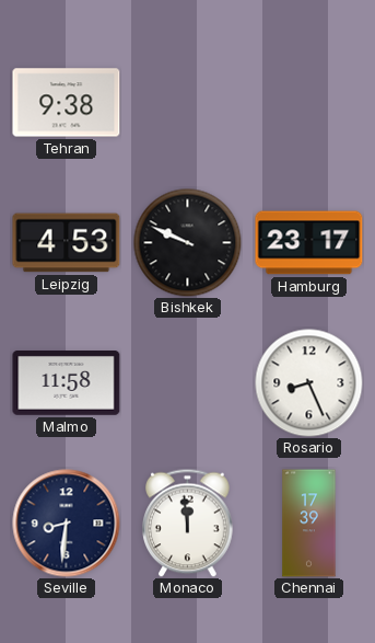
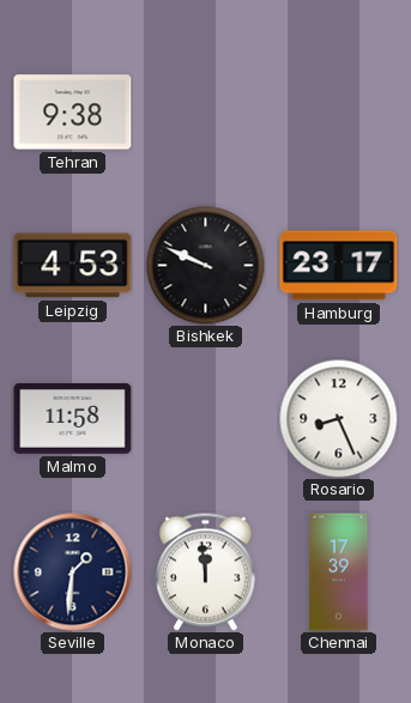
Seville: 8:31 -> 1:31
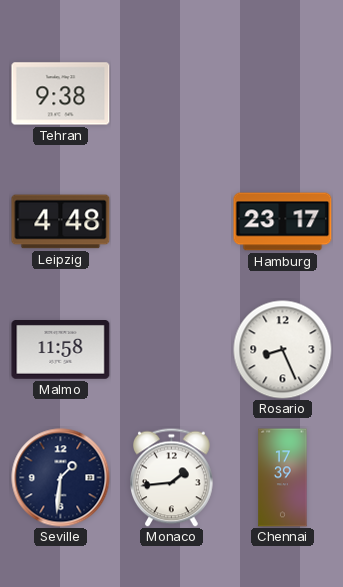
Leipzig: 4:53 -> 4:48
Bishkek: 9:49 -> none
Monaco: 11:59 -> 1:44
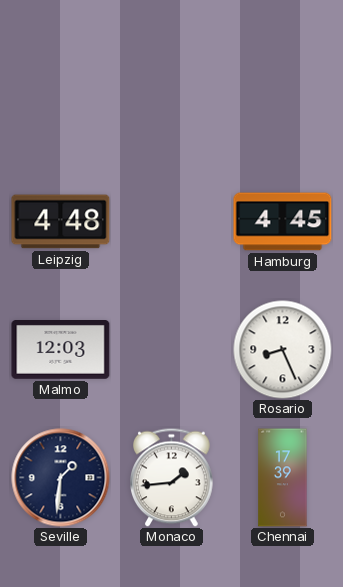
Tehran: 9:38 -> none
Hamburg: 23:17 -> 4:45
Malmo: 11:58 -> 12:03
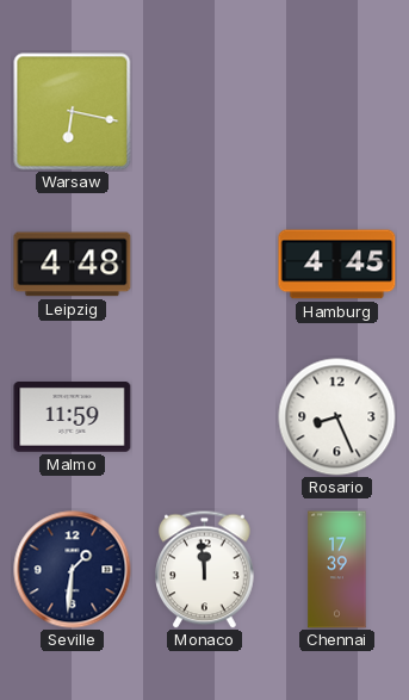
Warsaw: none -> 6:17
Malmo: 12:03 -> 11:59
Monaco: 1:44 -> 11:59
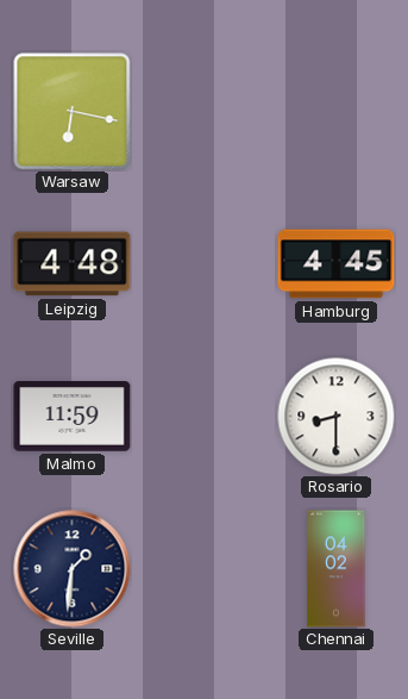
Rosario: 8:26 -> 8:30
Monaco: 11:59 -> none
Chennai: 17:39 -> 04:02
